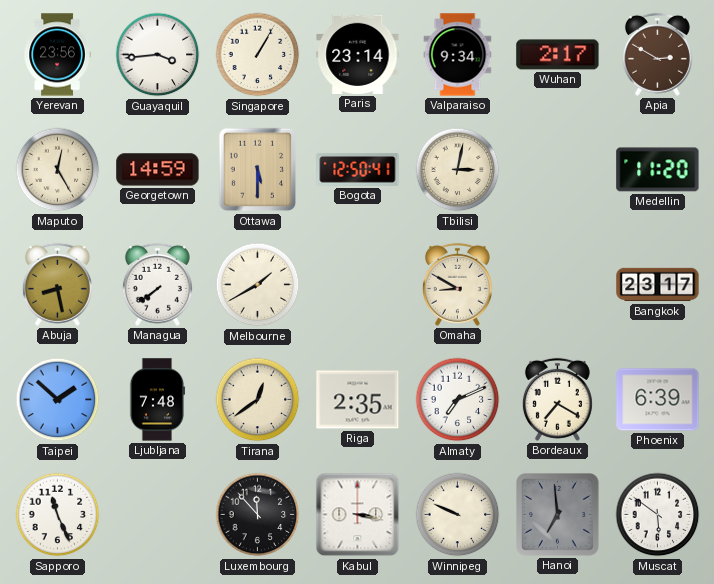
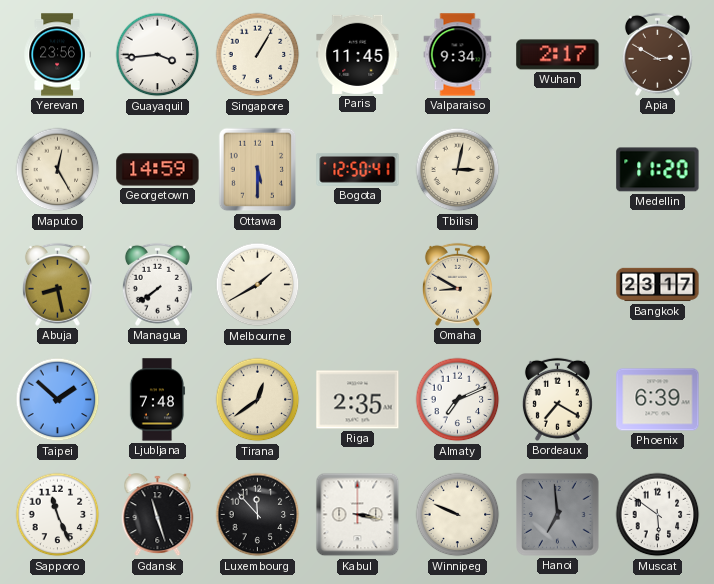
Paris: 23:14 -> 11:45
Gdansk: none -> 11:27
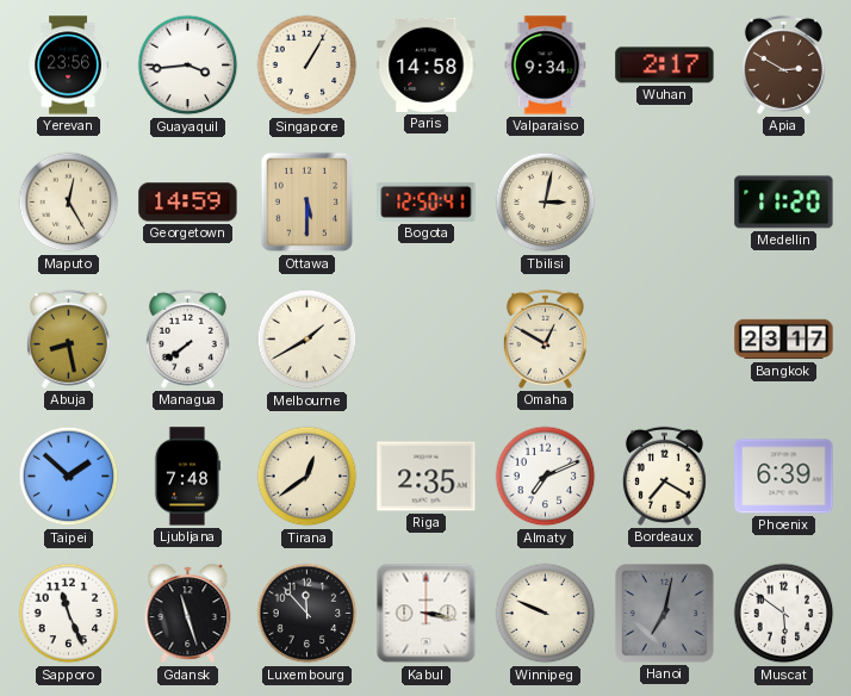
Paris: 11:45 -> 14:58
Omaha: 8:50 -> 12:50
Hanoi: 6:59 -> 7:02
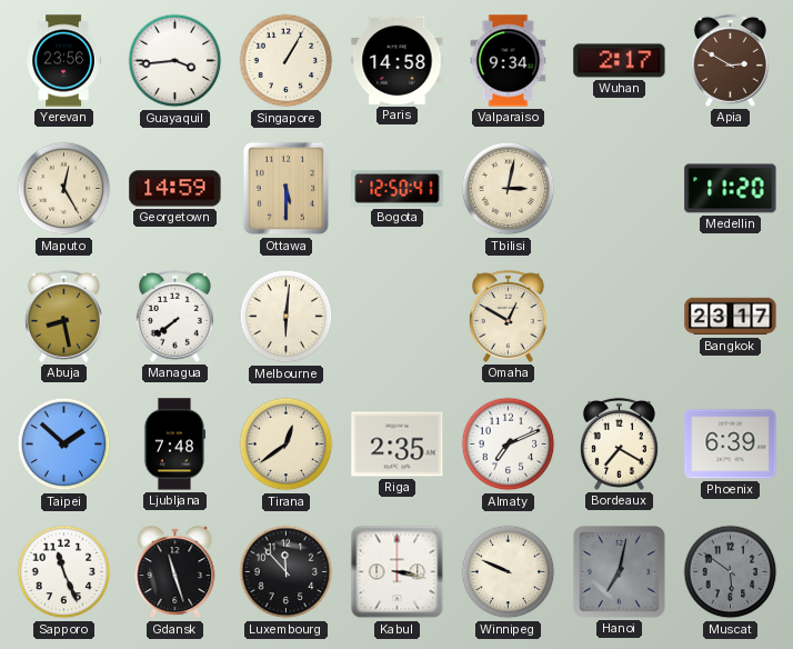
Melbourne: 1:40 -> 6:01
Muscat dial: white -> grey
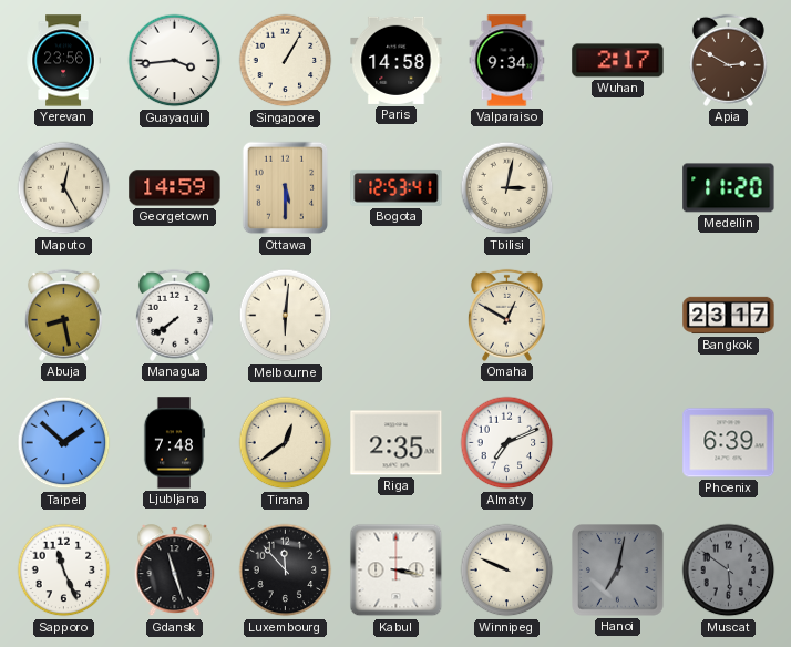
Bogota: 12:50 -> 12:53
Bordeaux: 7:20 -> none
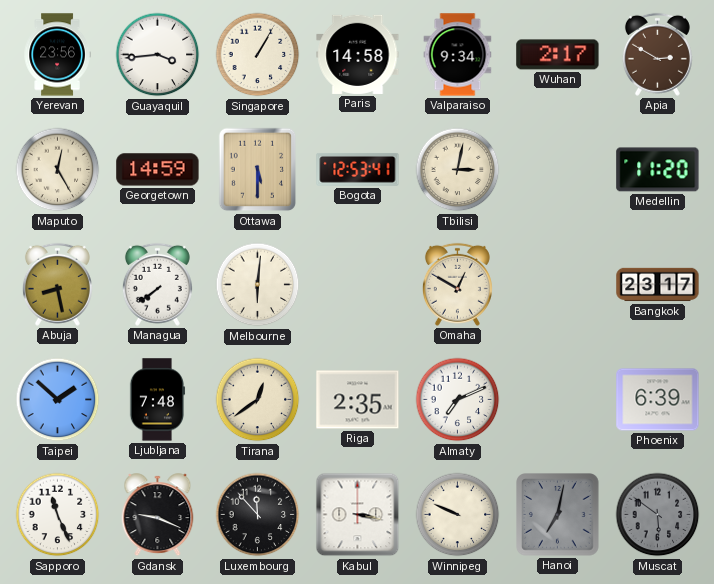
Gdansk: 11:27 -> 9:19
